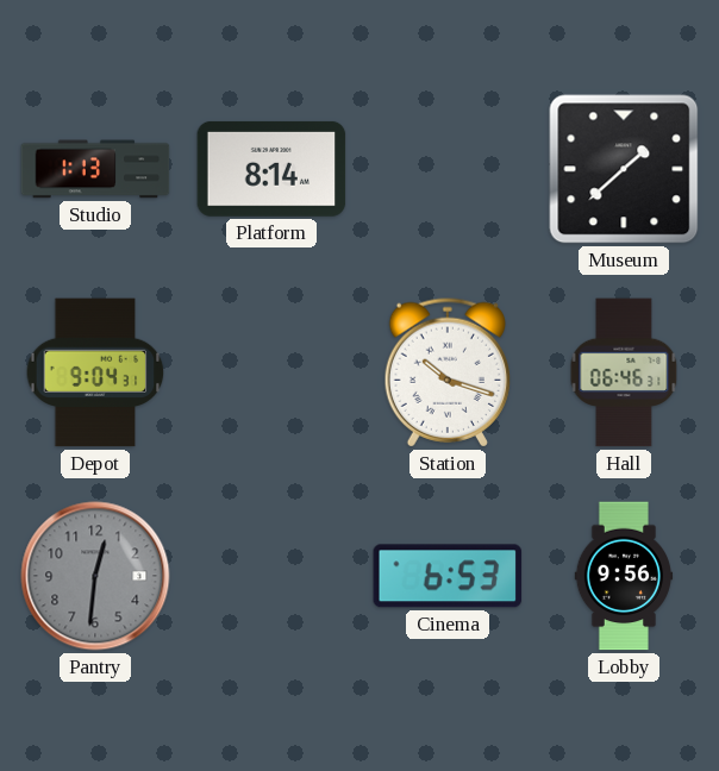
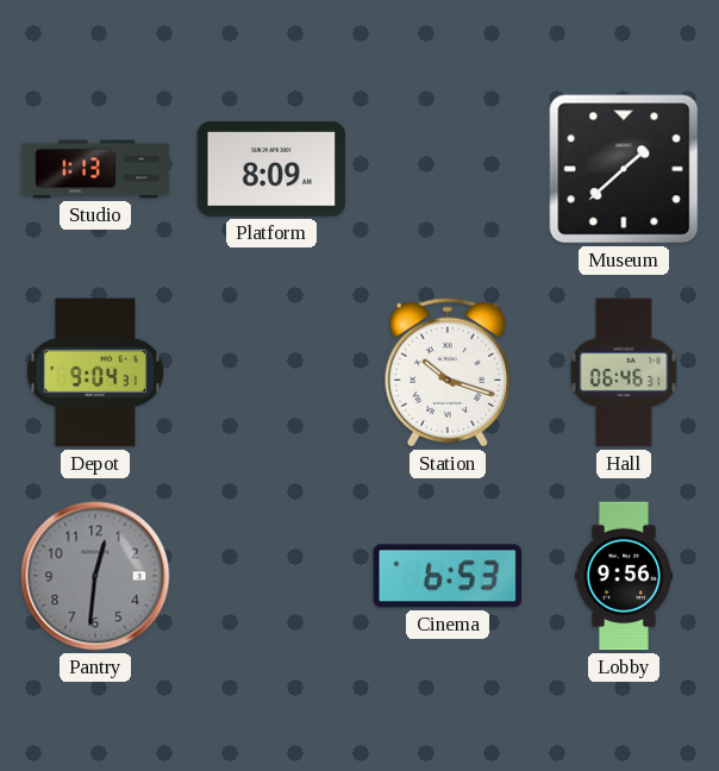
Platform: 8:14 -> 8:09
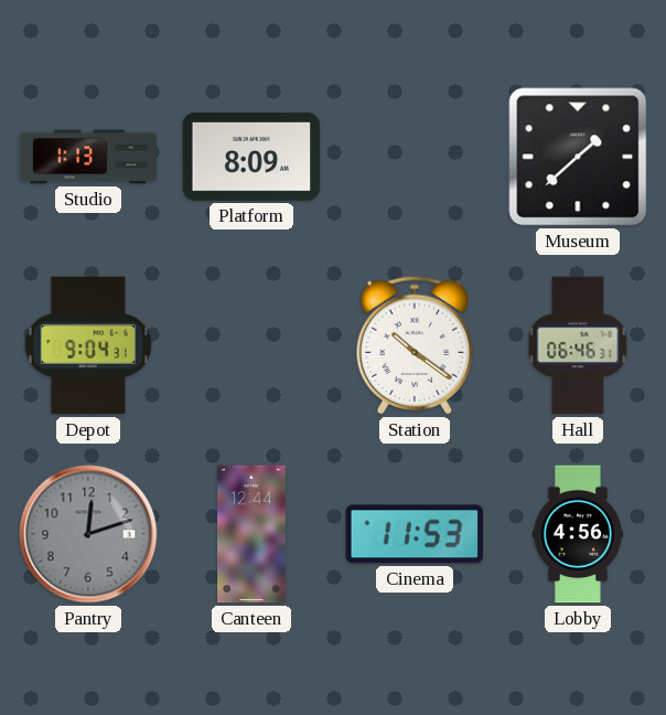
Station: 10:18 -> 10:21
Pantry: 12:31 -> 12:12
Canteen: none -> 12:44
Cinema: 6:53 -> 11:53
Lobby: 9:56 -> 4:56
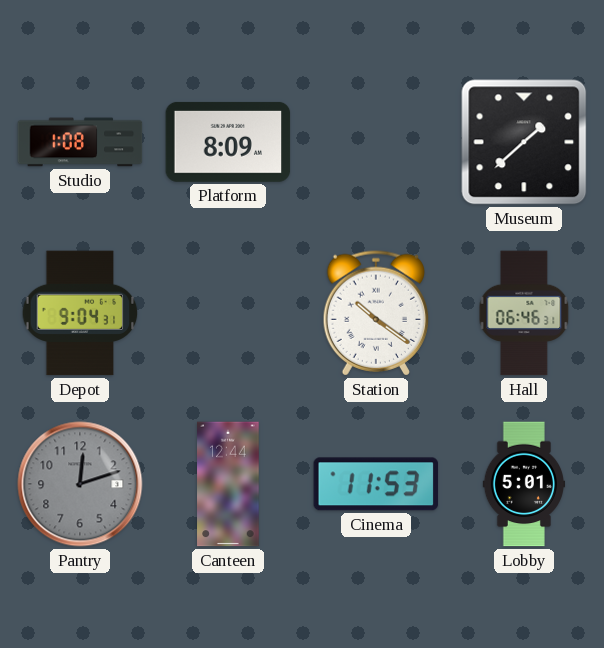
Studio: 1:13 -> 1:08
Lobby: 4:56 -> 5:01
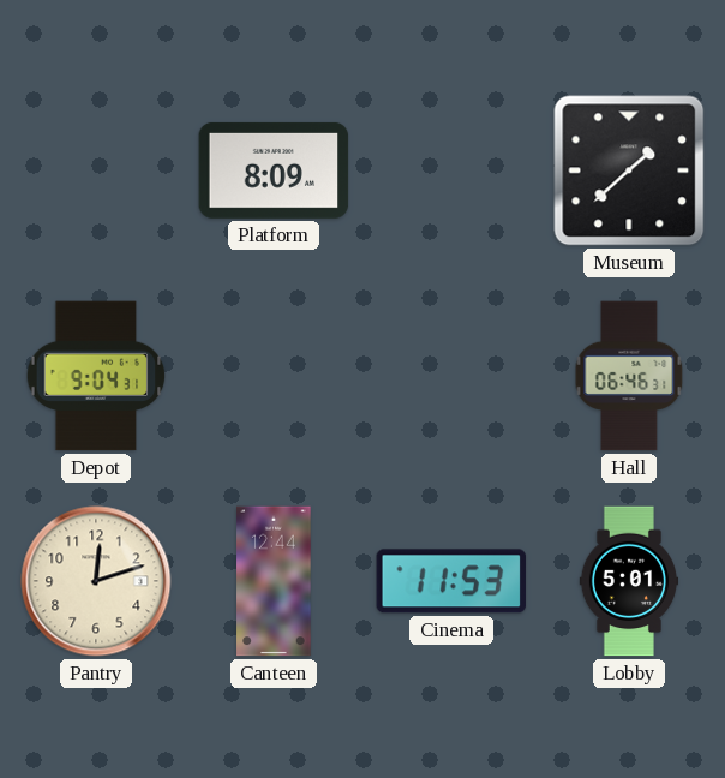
Studio: 1:08 -> none
Station: 10:21 -> none
Pantry dial: grey -> cream
